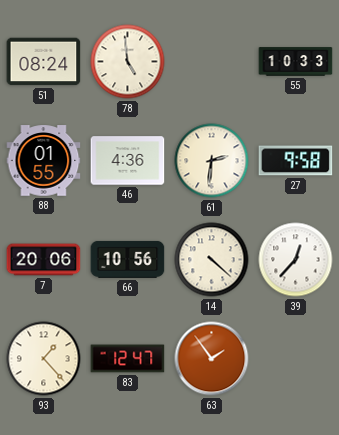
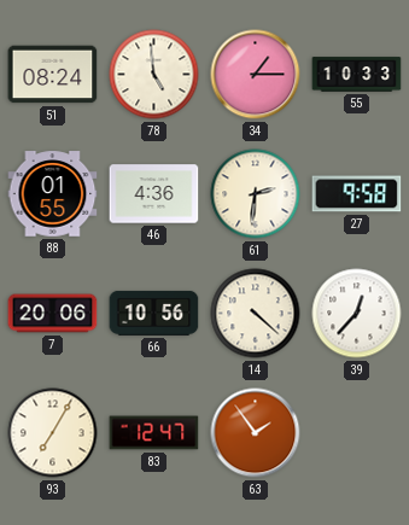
34: none -> 1:15
93: 1:23 -> 7:05
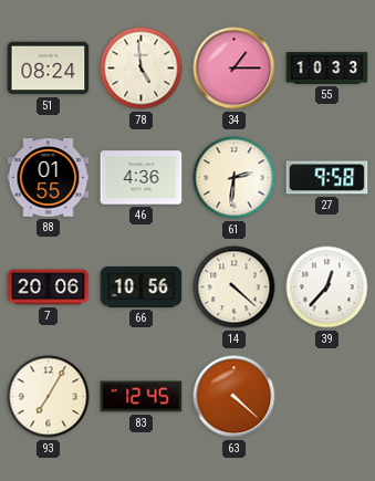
83: 12:47 -> 12:45
63: 1:54 -> 4:22
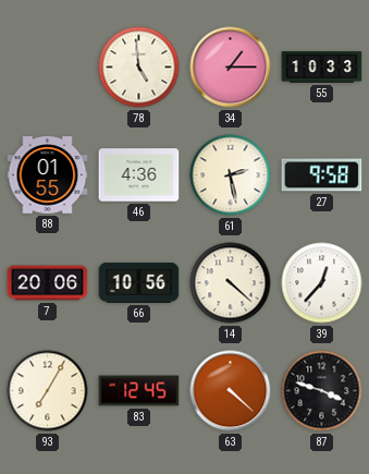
51: 08:24 -> none
61: 2:31 -> 2:28
87: none -> 3:48
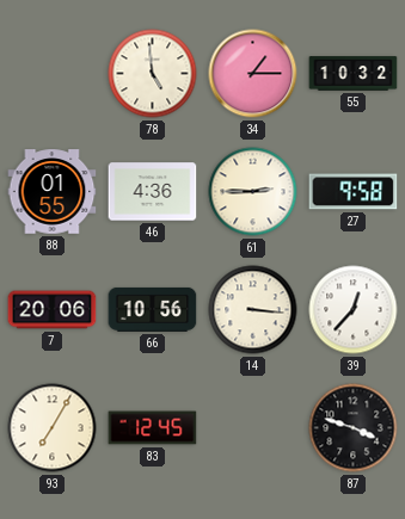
55: 10:33 -> 10:32
61: 2:28 -> 2:45
14: 4:22 -> 3:16
63: 4:22 -> none
